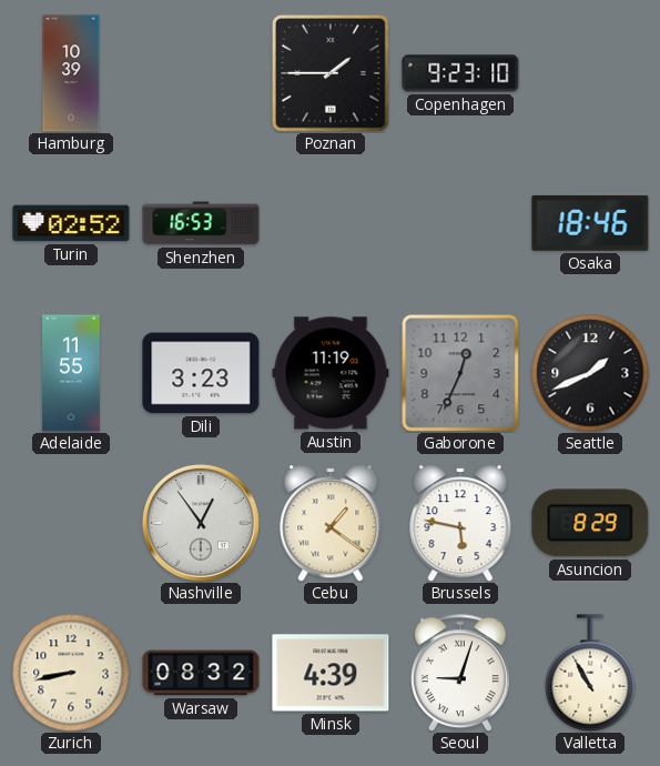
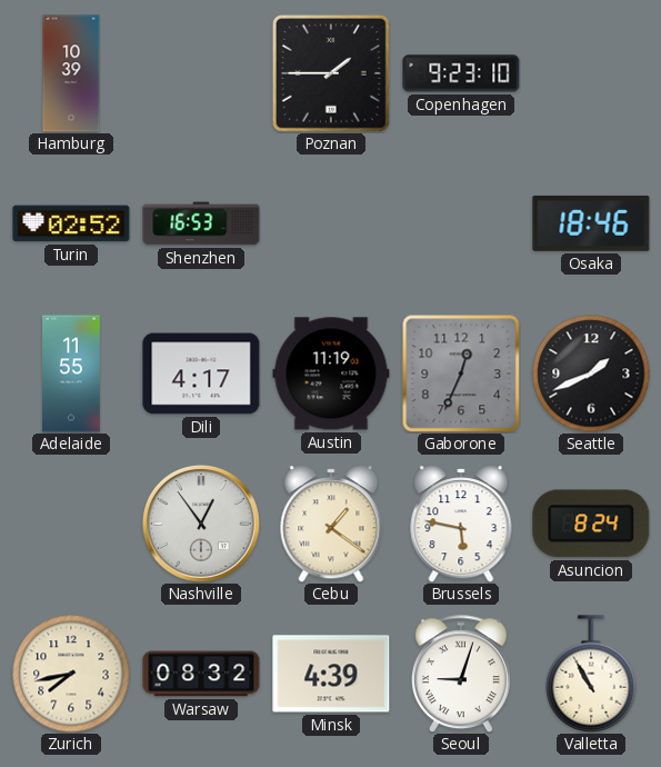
Dili: 3:23 -> 4:17
Asuncion: 8:29 -> 8:24
Zurich: 8:43 -> 7:43
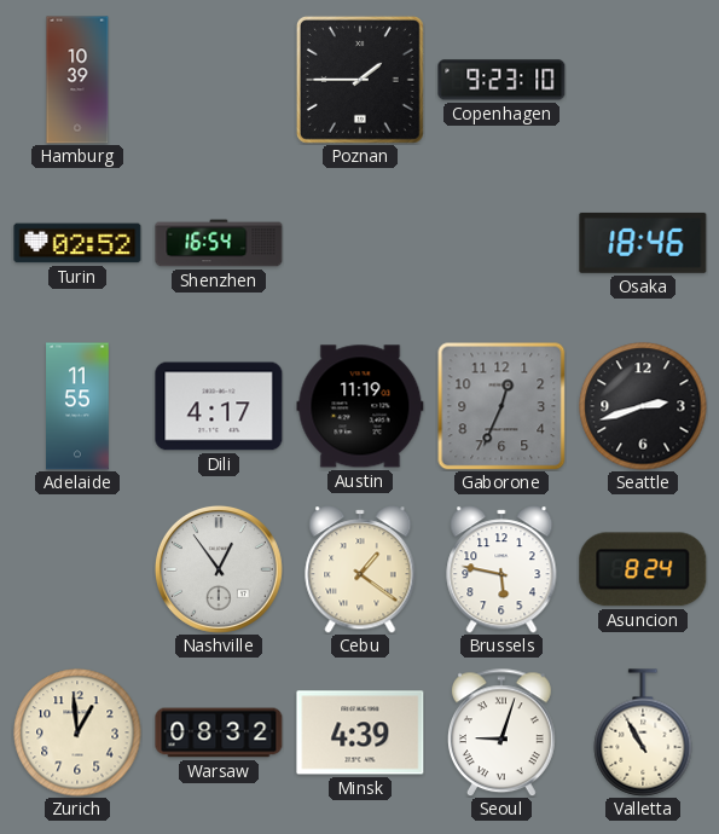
Shenzhen: 16:53 -> 16:54
Seattle: 1:41 -> 2:42
Zurich: 7:43 -> 12:59
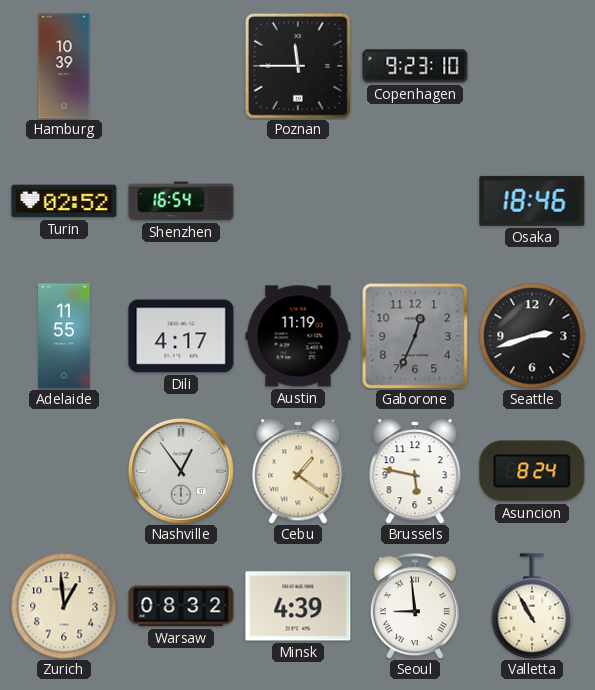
Poznan: 1:45 -> 11:45
Seoul: 9:03 -> 8:59
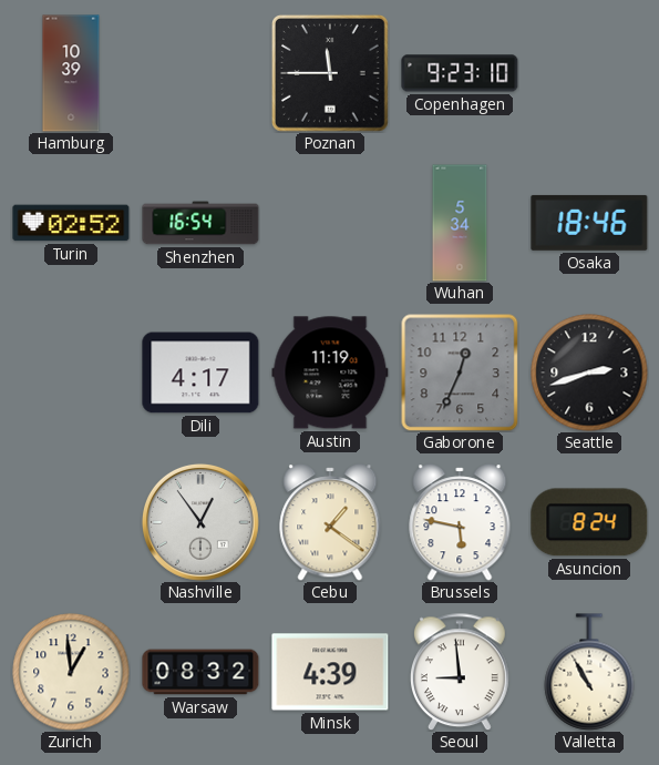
Wuhan: none -> 5:34
Adelaide: 11:55 -> none
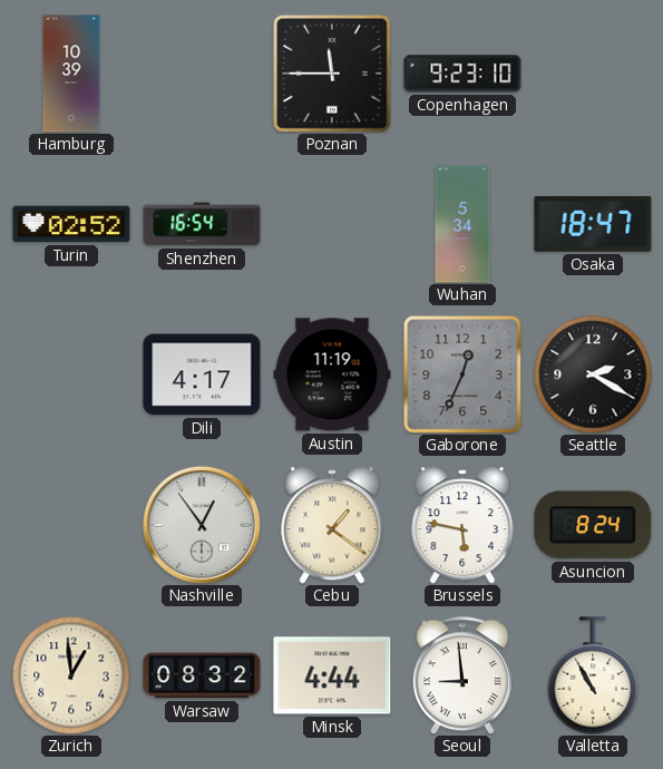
Osaka: 18:46 -> 18:47
Seattle: 2:42 -> 2:20
Minsk: 4:39 -> 4:44
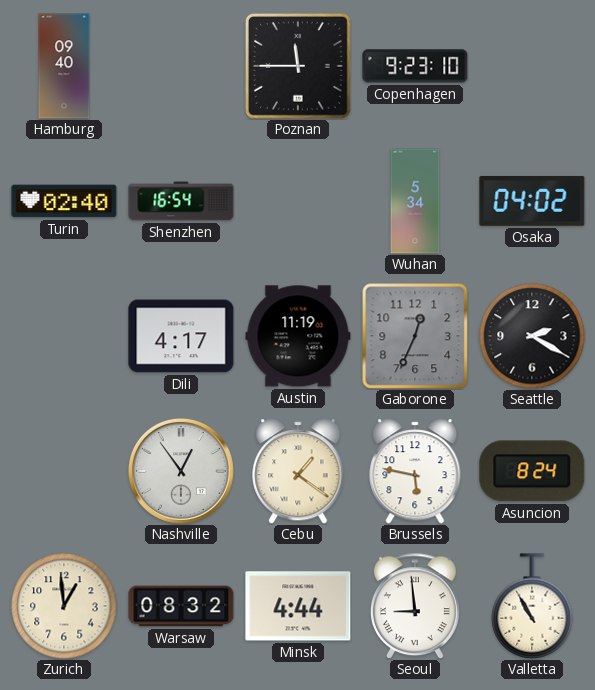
Hamburg: 10:39 -> 09:40
Turin: 02:52 -> 02:40
Osaka: 18:47 -> 04:02
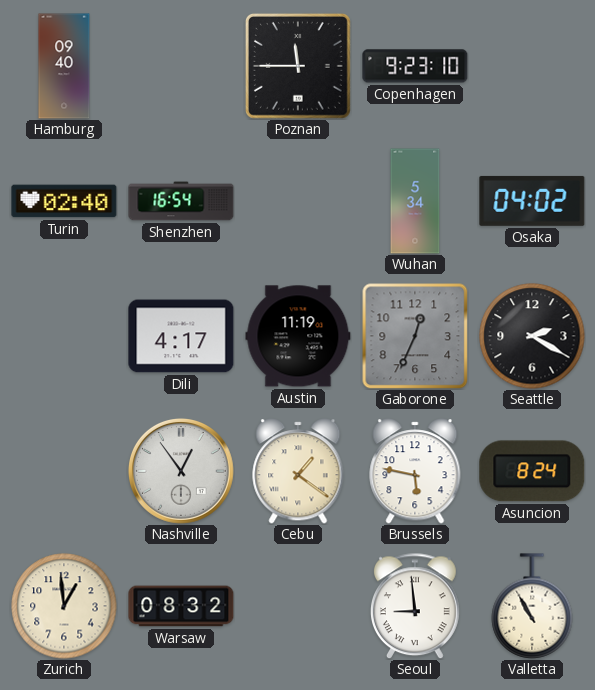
Minsk: 4:44 -> none
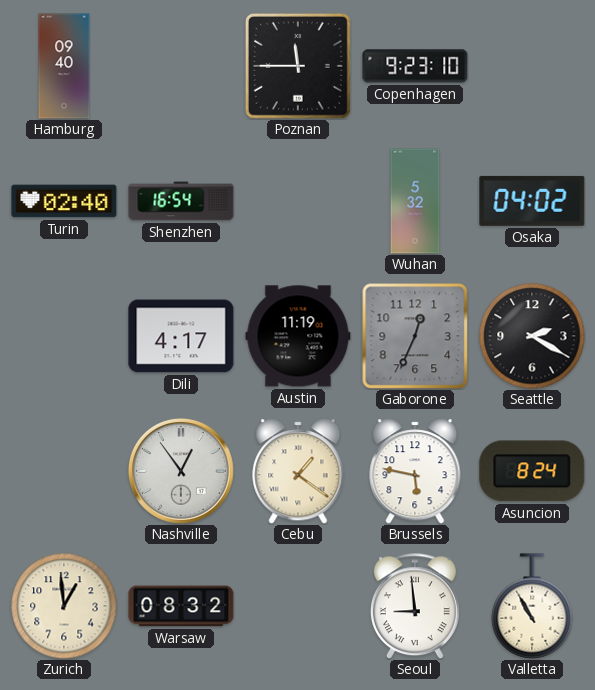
Wuhan: 5:34 -> 5:32
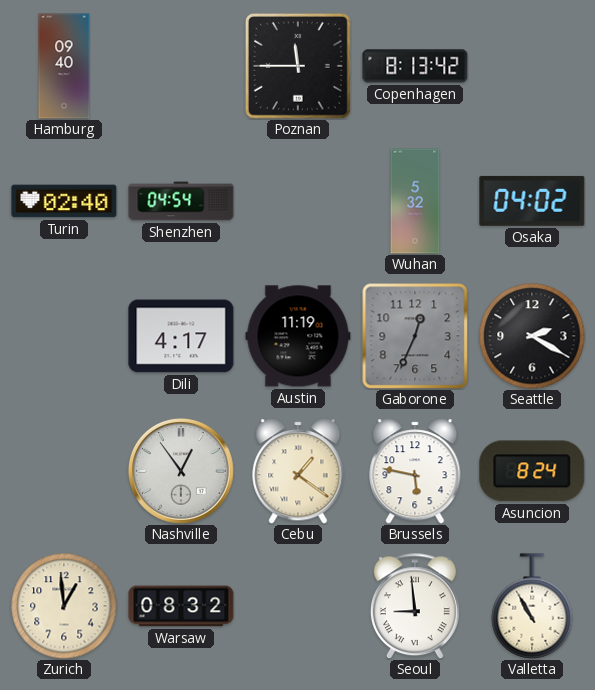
Copenhagen: 9:23 -> 8:13
Shenzhen: 16:54 -> 04:54
